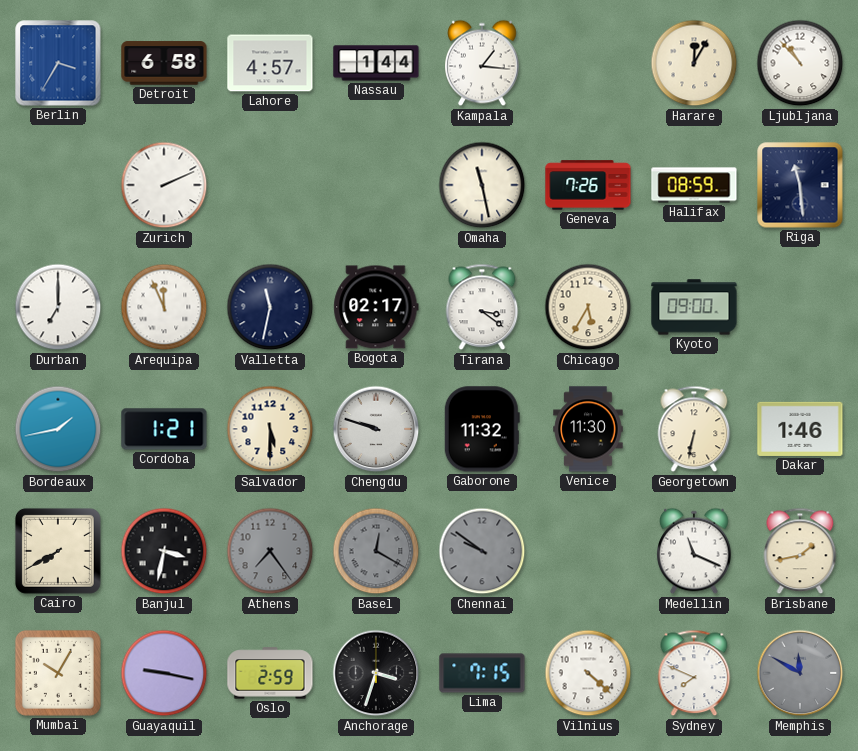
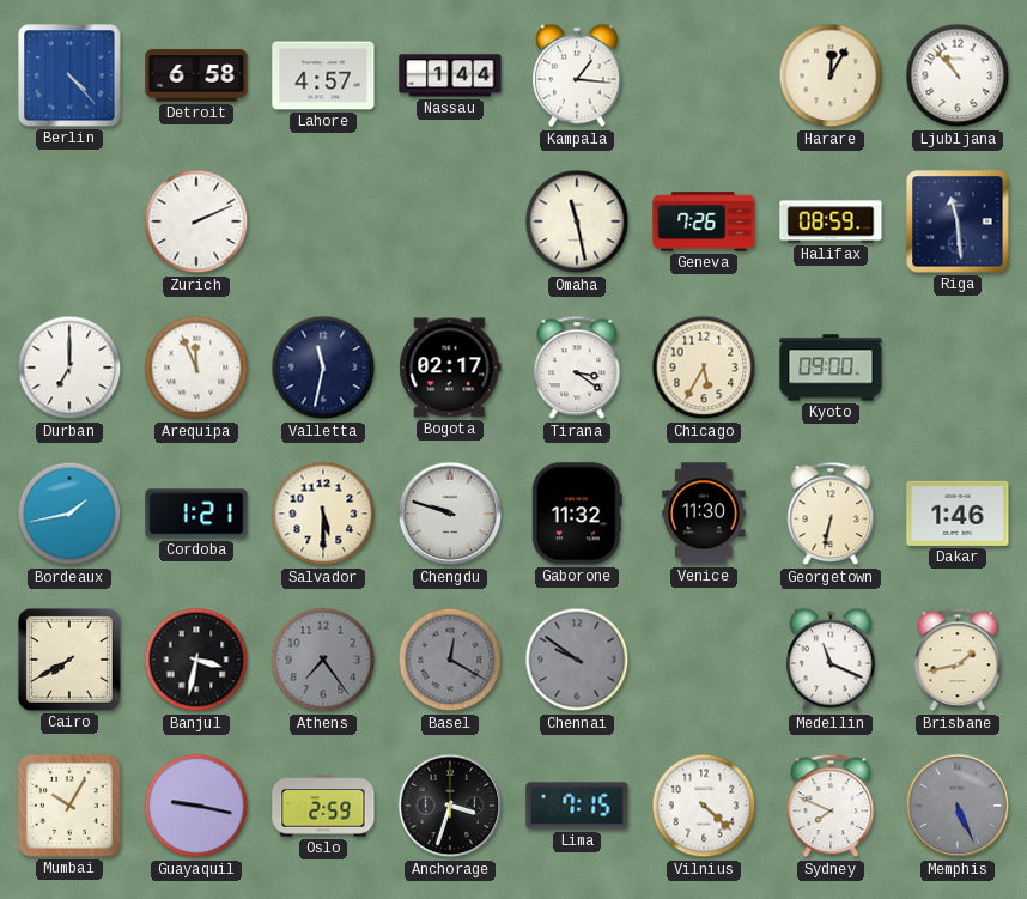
Berlin: 3:35 -> 4:23
Memphis: 11:50 -> 5:26
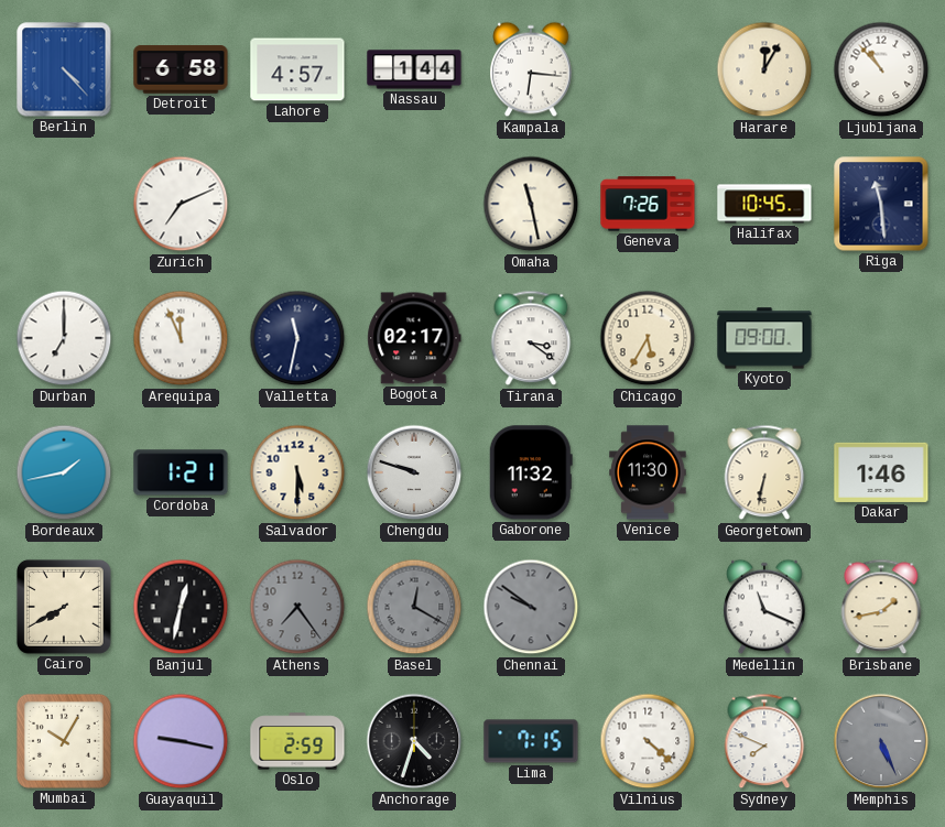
Kampala: 1:16 -> 6:16
Zurich: 2:11 -> 7:11
Halifax: 08:59 -> 10:45
Banjul: 3:32 -> 12:32
Anchorage: 3:33 -> 4:33
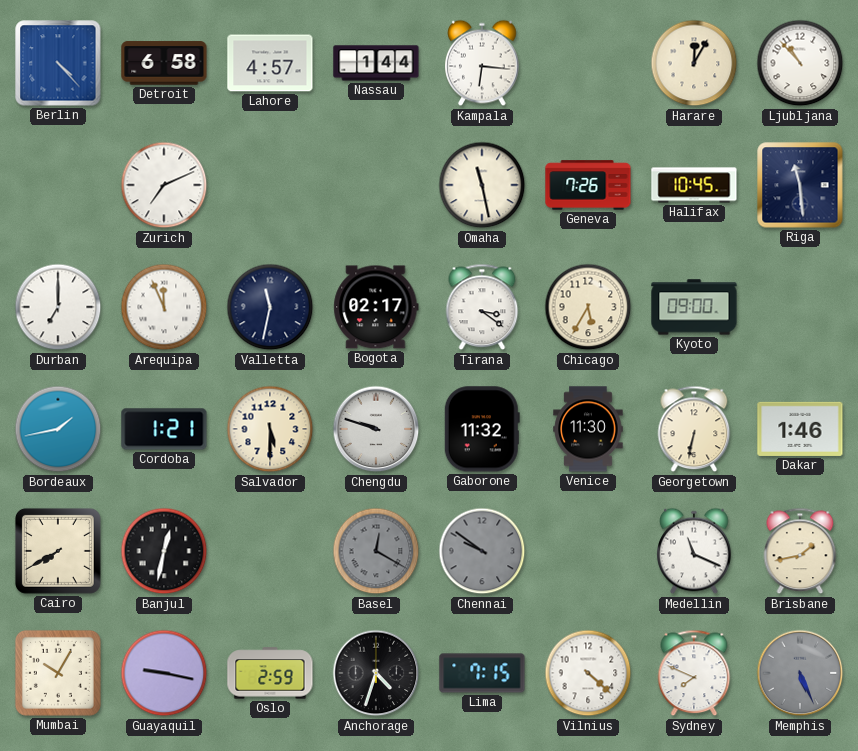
Athens: 7:24 -> none
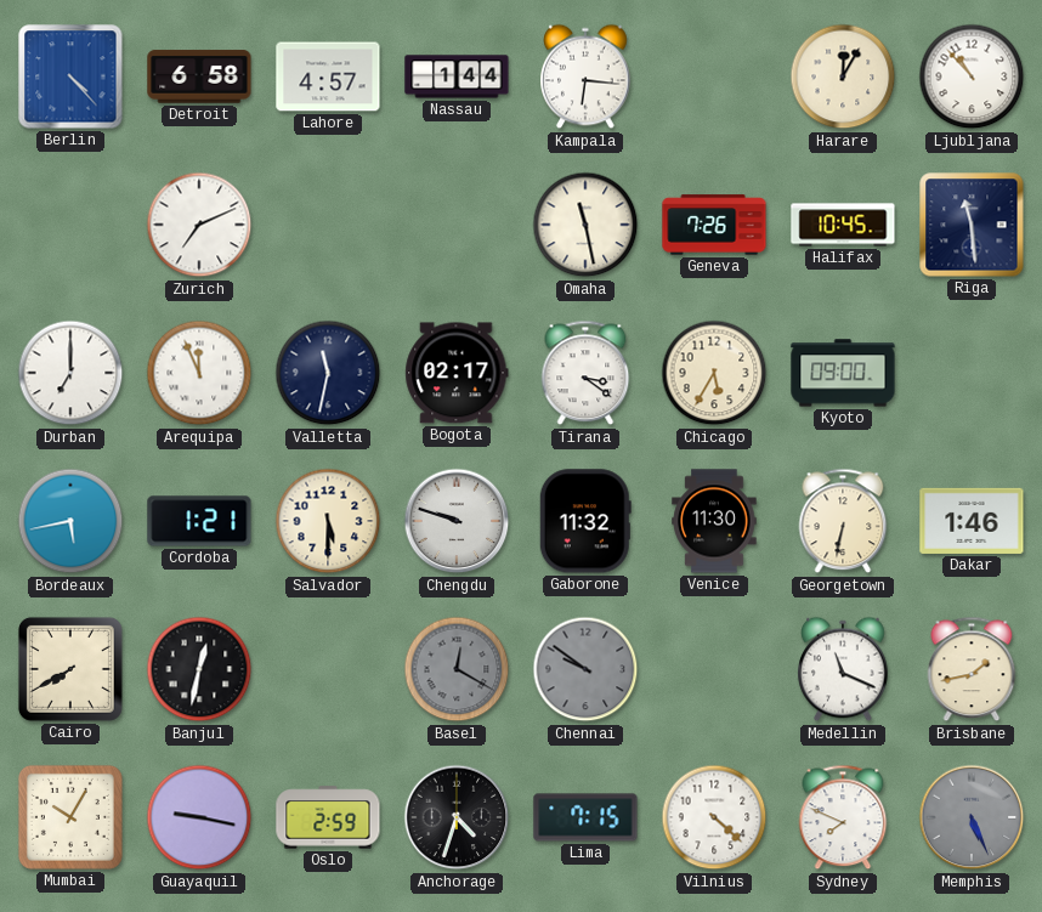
Bordeaux: 1:43 -> 5:43
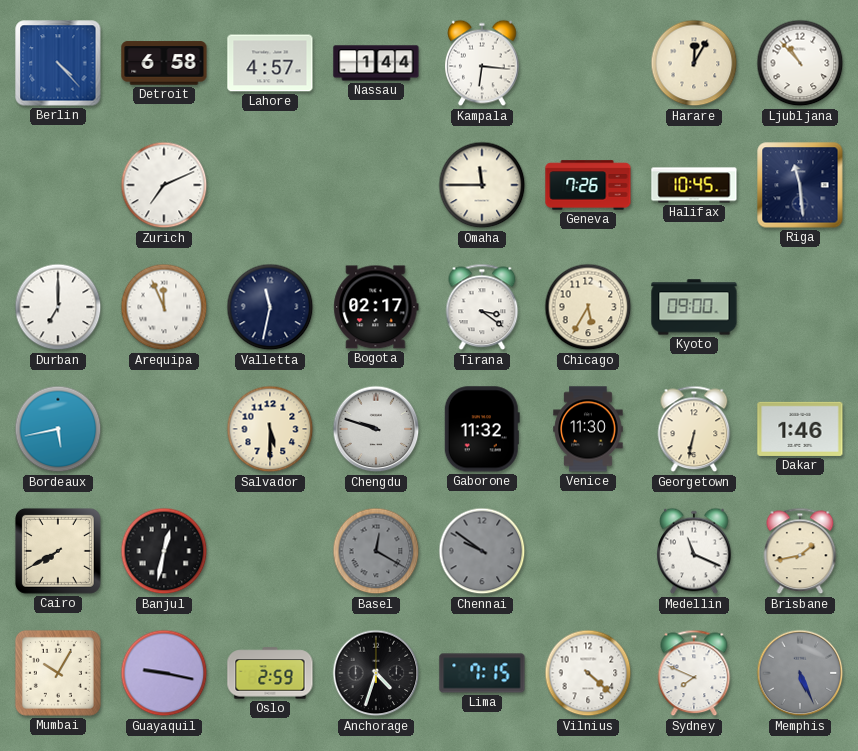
Omaha: 11:28 -> 11:45
Cordoba: 1:21 -> none
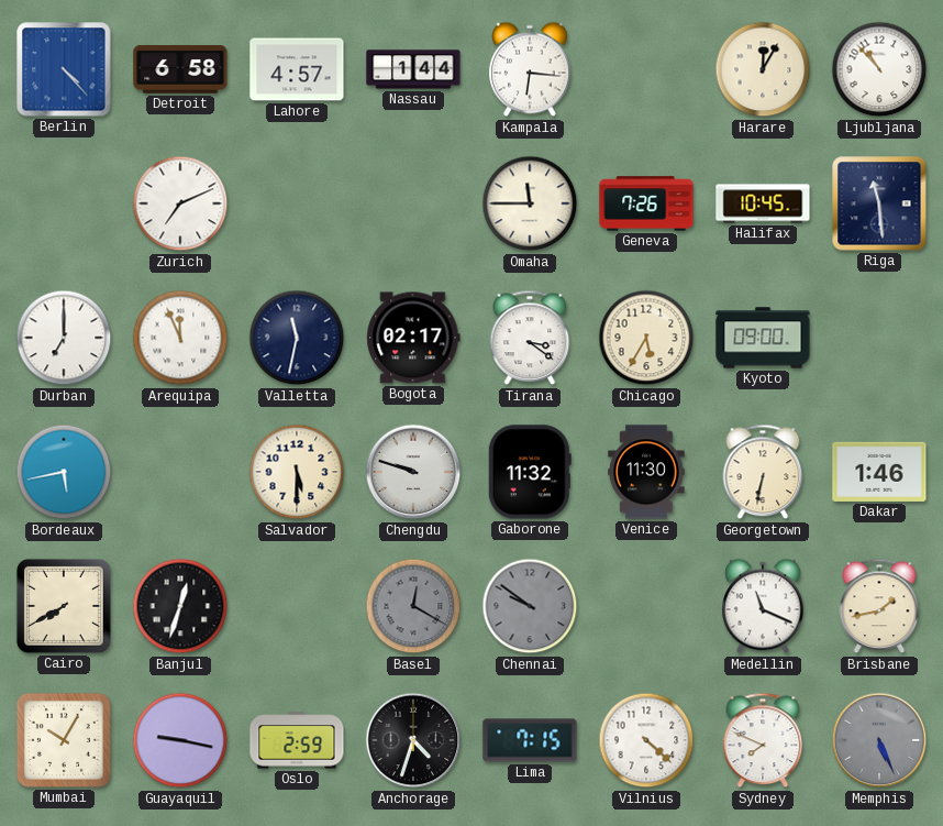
Banjul: 12:32 -> 12:33
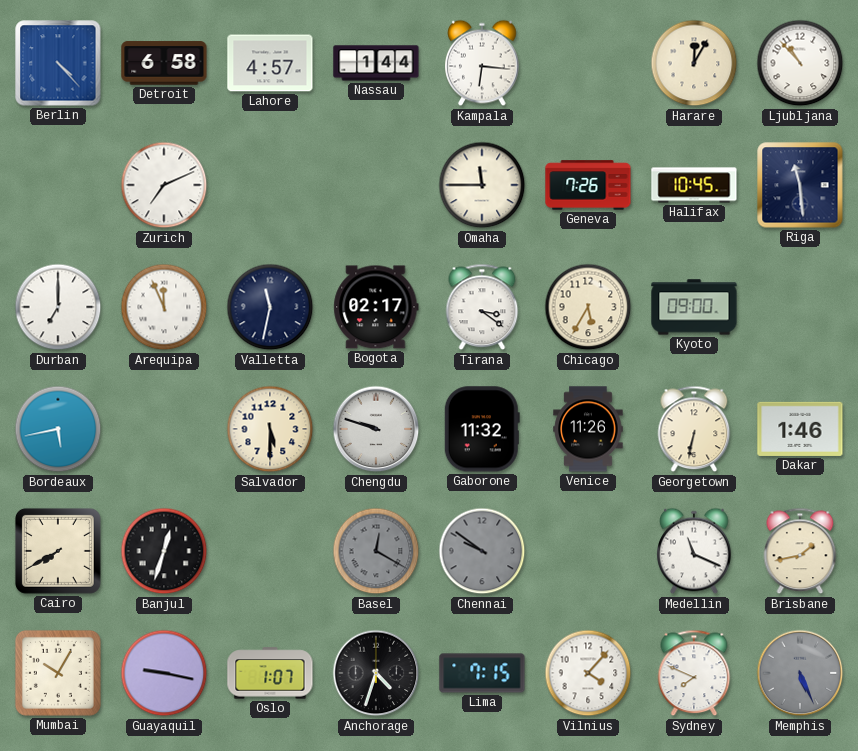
Venice: 11:30 -> 11:26
Oslo: 2:59 -> 1:07
Vilnius: 4:22 -> 4:07
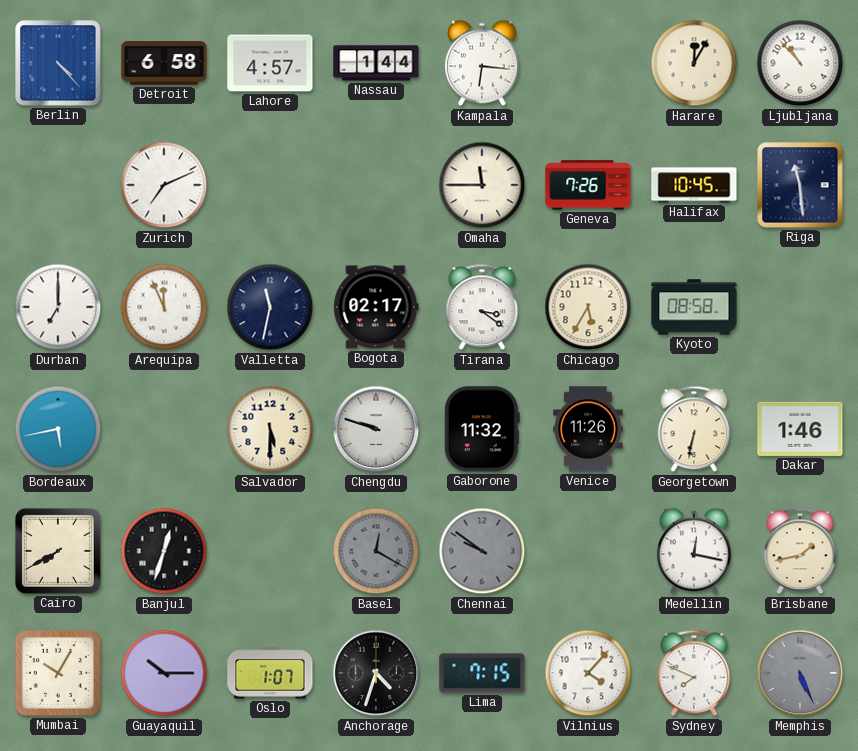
Kyoto: 09:00 -> 08:58
Medellin: 11:19 -> 12:17
Guayaquil: 9:17 -> 10:15
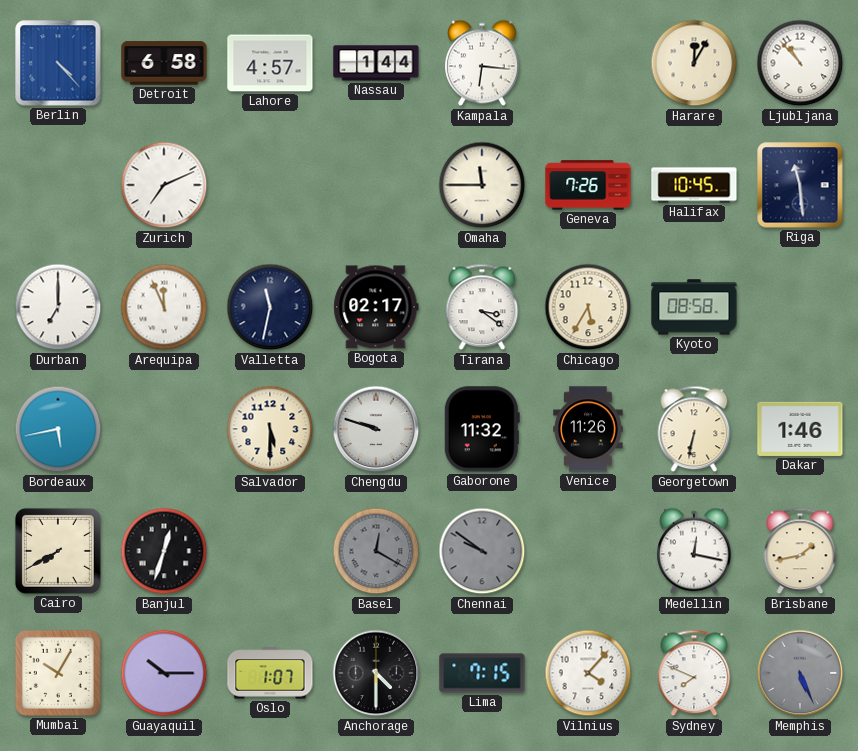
Anchorage: 4:33 -> 4:30
